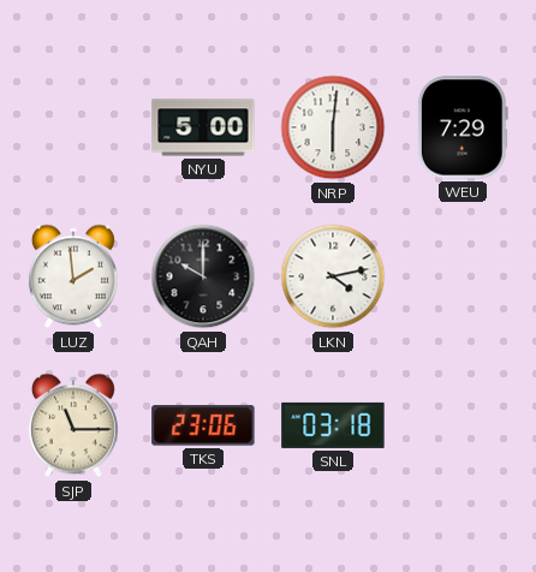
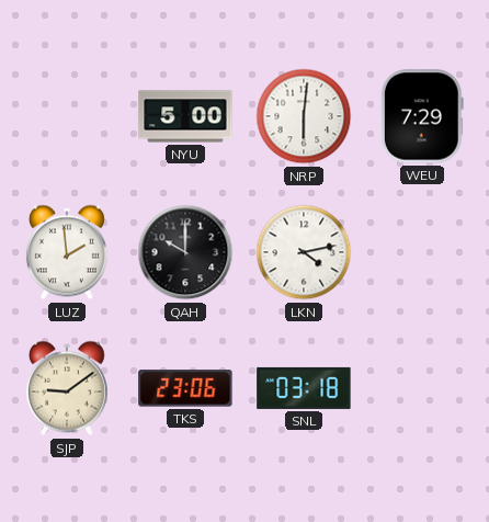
SJP: 11:15 -> 9:09
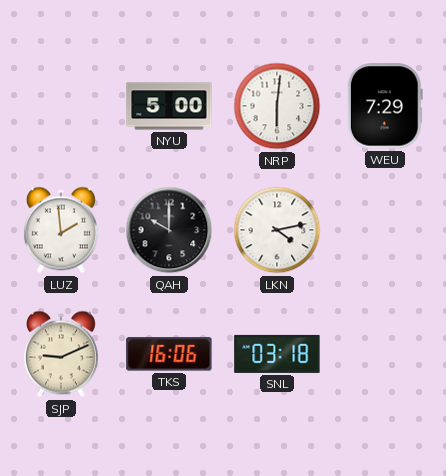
SJP: 9:09 -> 9:11
TKS: 23:06 -> 16:06
